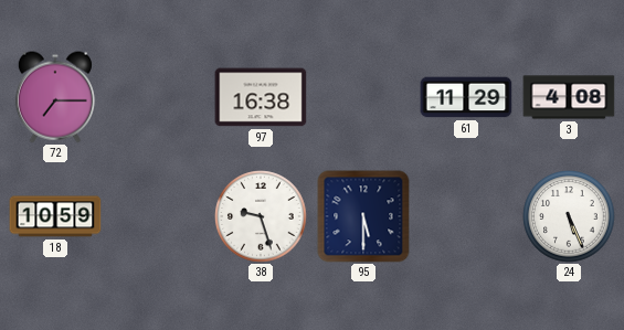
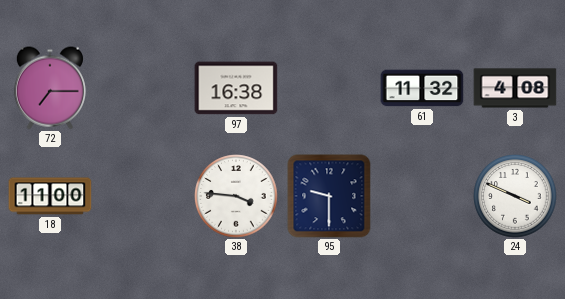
61: 11:29 -> 11:32
18: 10:59 -> 11:00
38: 9:27 -> 3:46
95: 5:30 -> 9:30
24: 5:26 -> 3:49
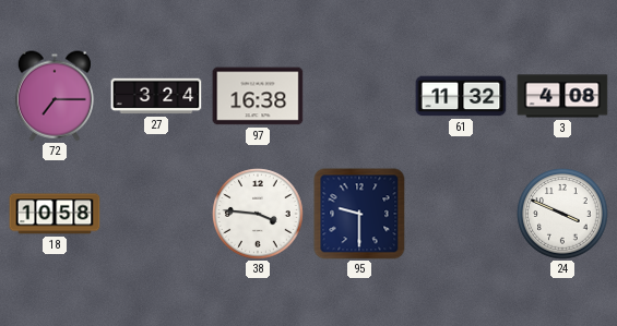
27: none -> 3:24
18: 11:00 -> 10:58
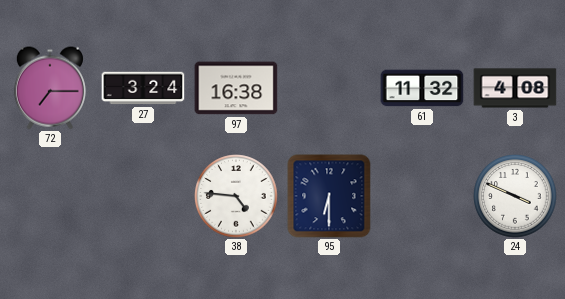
18: 10:58 -> none
38: 3:46 -> 4:46
95: 9:30 -> 6:30
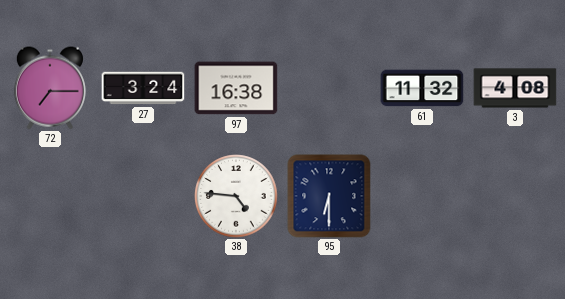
24: 3:49 -> none
